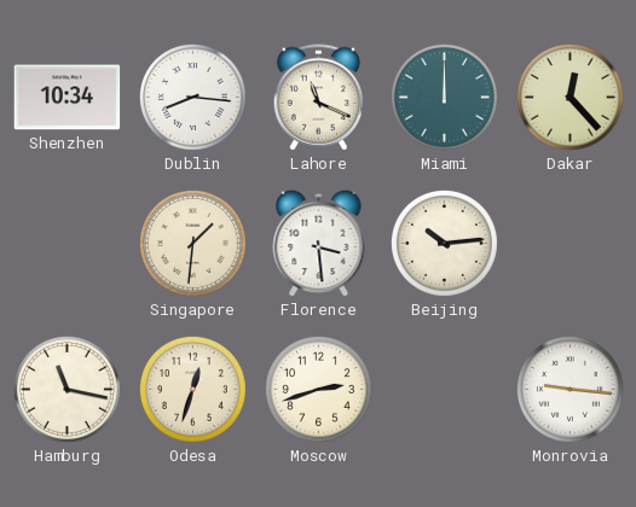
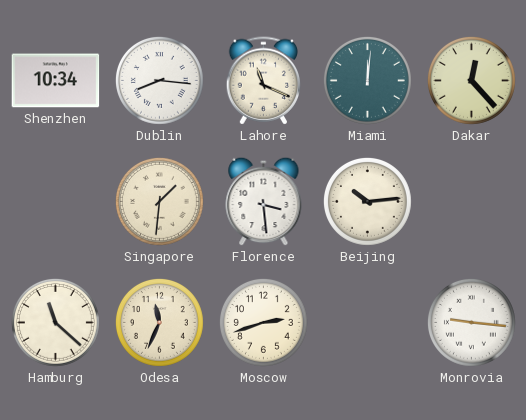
Miami: 12:00 -> 12:01
Hamburg: 11:17 -> 11:22
Odesa: 12:33 -> 11:34
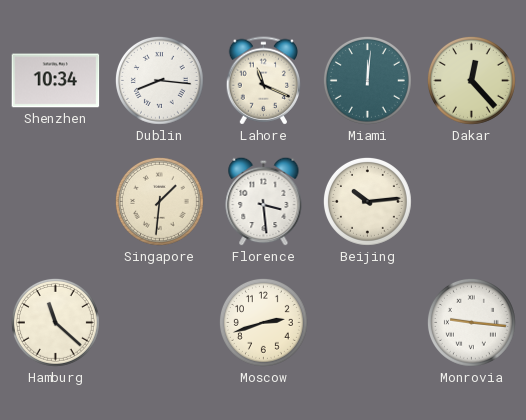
Odesa: 11:34 -> none
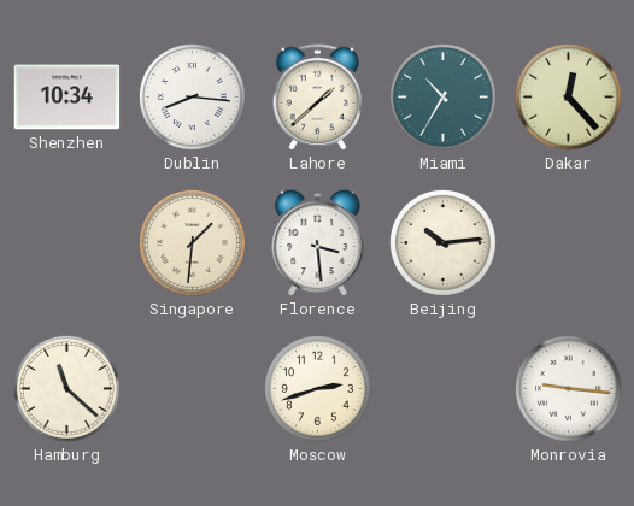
Lahore: 11:19 -> 1:38
Miami: 12:01 -> 10:35
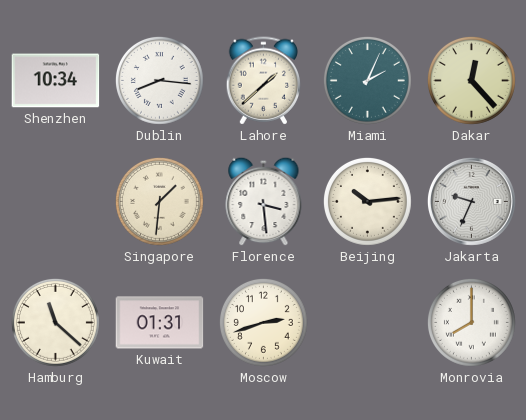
Miami: 10:35 -> 2:04
Jakarta: none -> 9:34
Kuwait: none -> 01:31
Monrovia: 9:16 -> 8:00
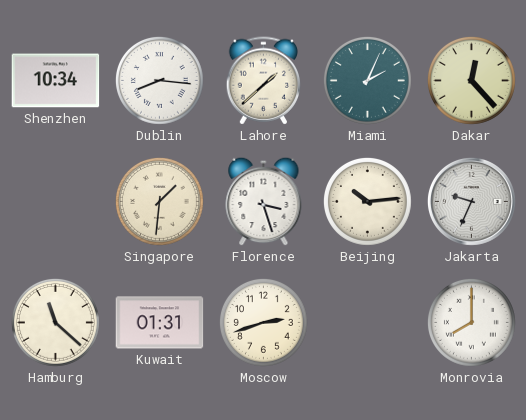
Florence: 3:29 -> 3:27
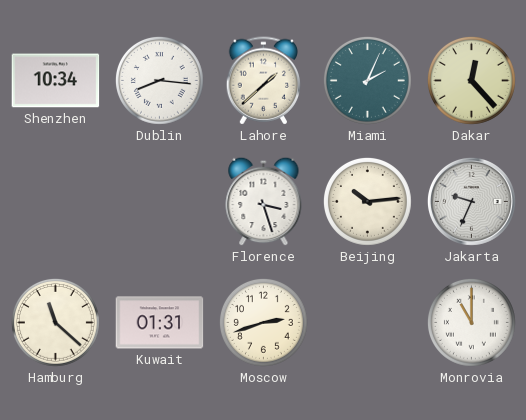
Singapore: 1:31 -> none
Monrovia: 8:00 -> 11:00
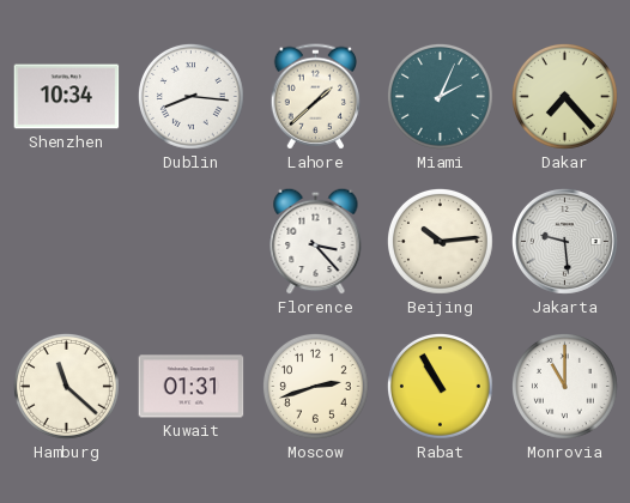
Dakar: 12:23 -> 7:23
Florence: 3:27 -> 3:23
Jakarta: 9:34 -> 9:29
Rabat: none -> 10:55
